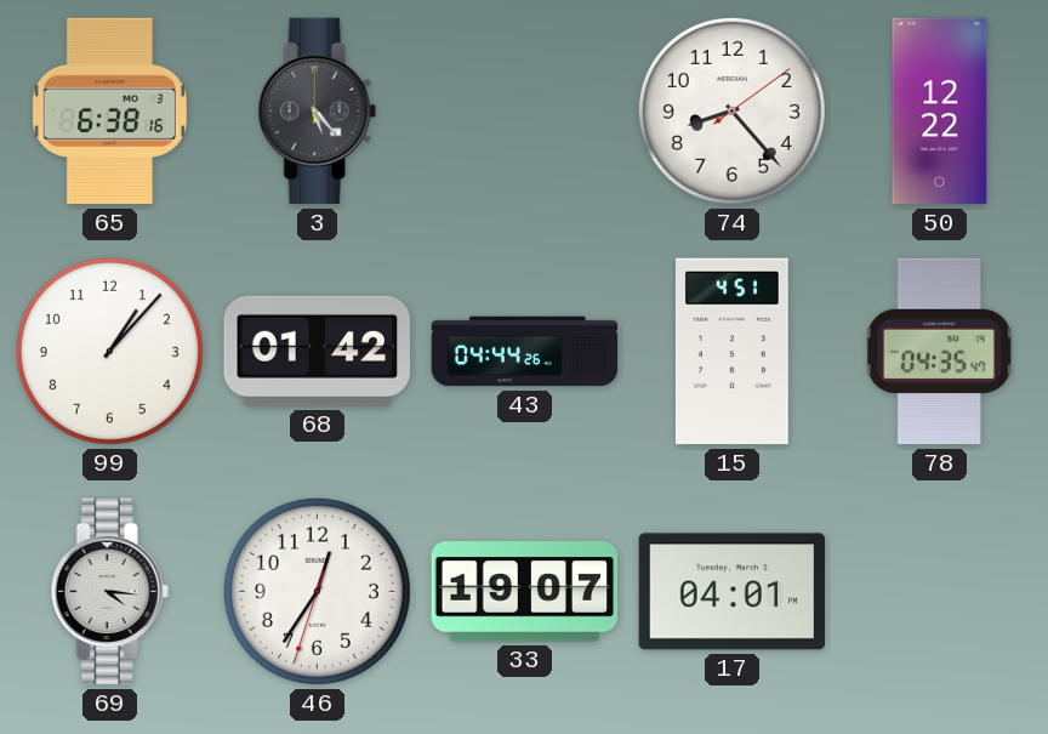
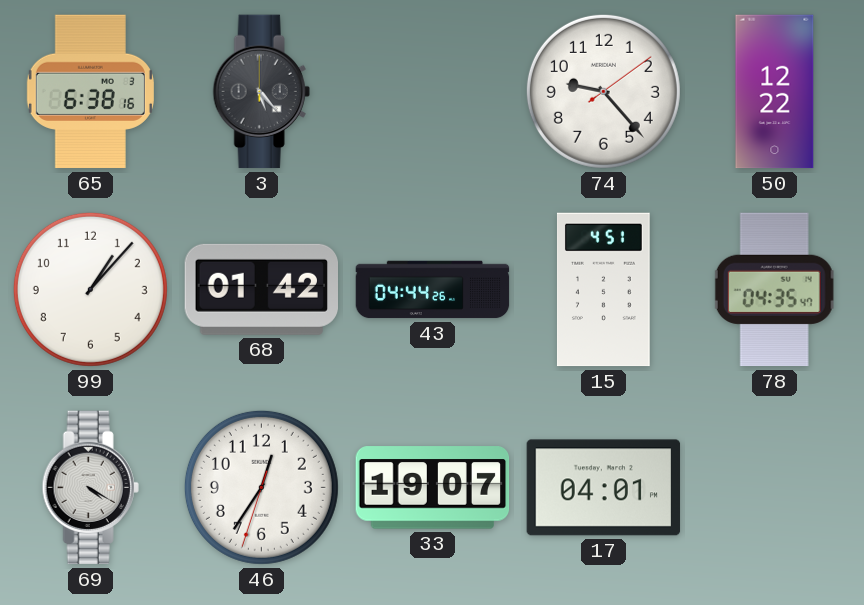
74: 8:23 -> 9:23
69: 4:16 -> 4:20
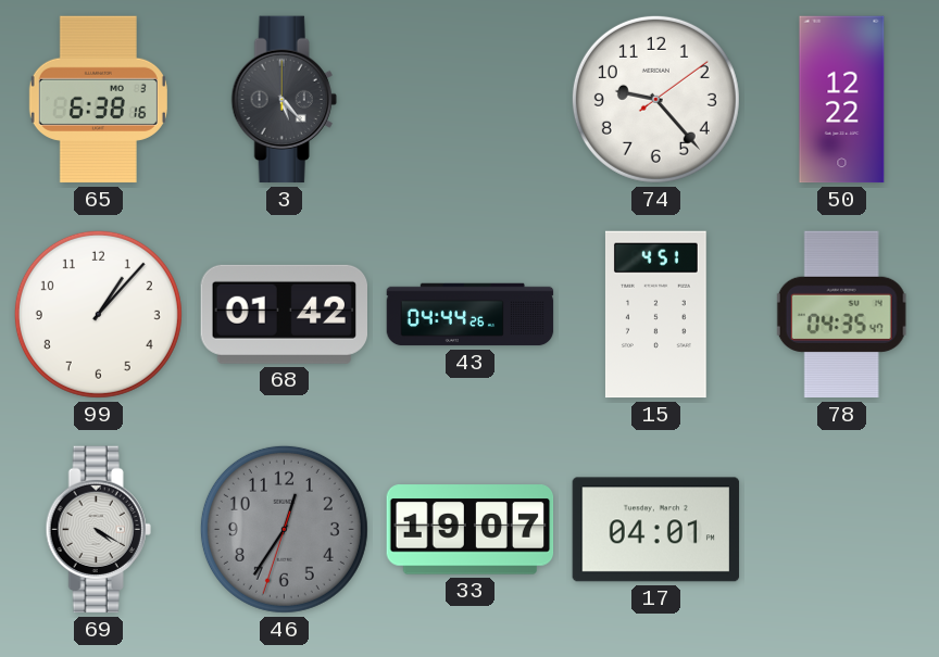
46 dial: white -> grey
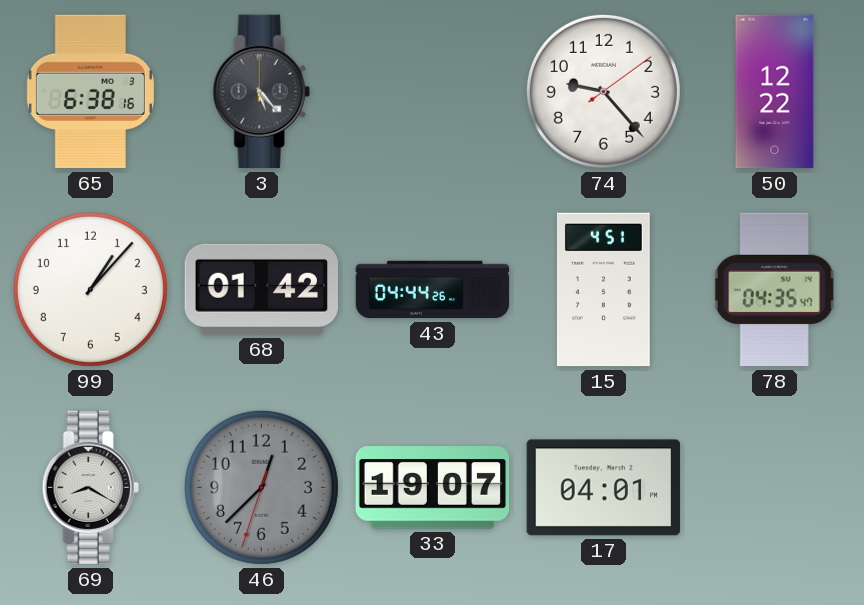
69: 4:20 -> 8:20
46: 12:35 -> 12:37
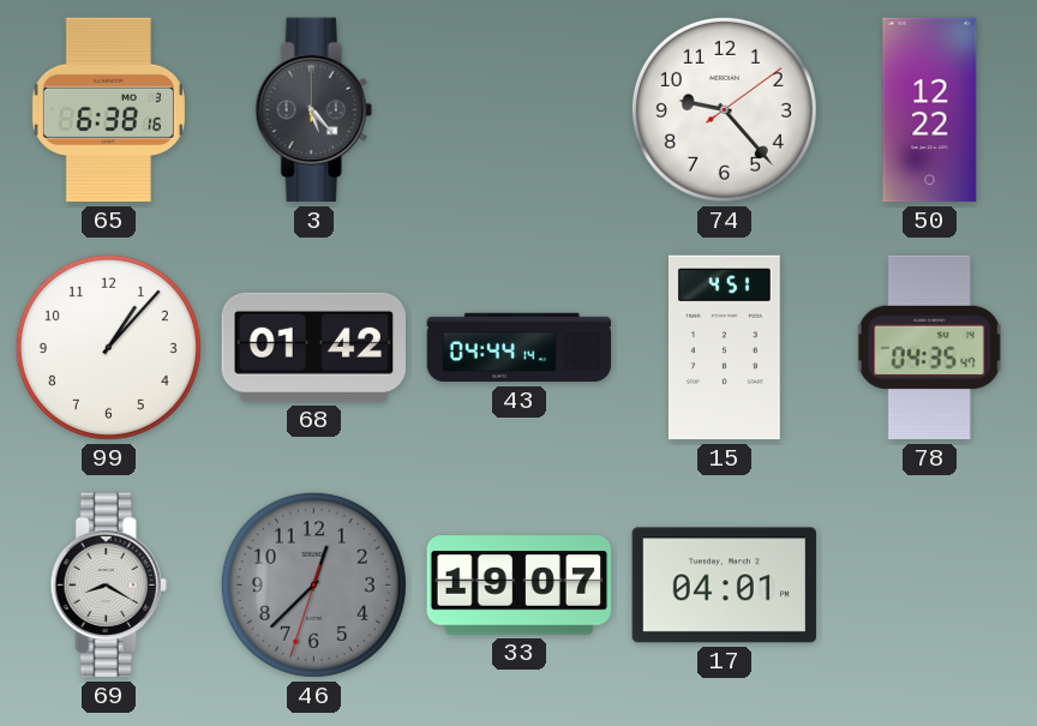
43: 04:44:26 -> 04:44:14
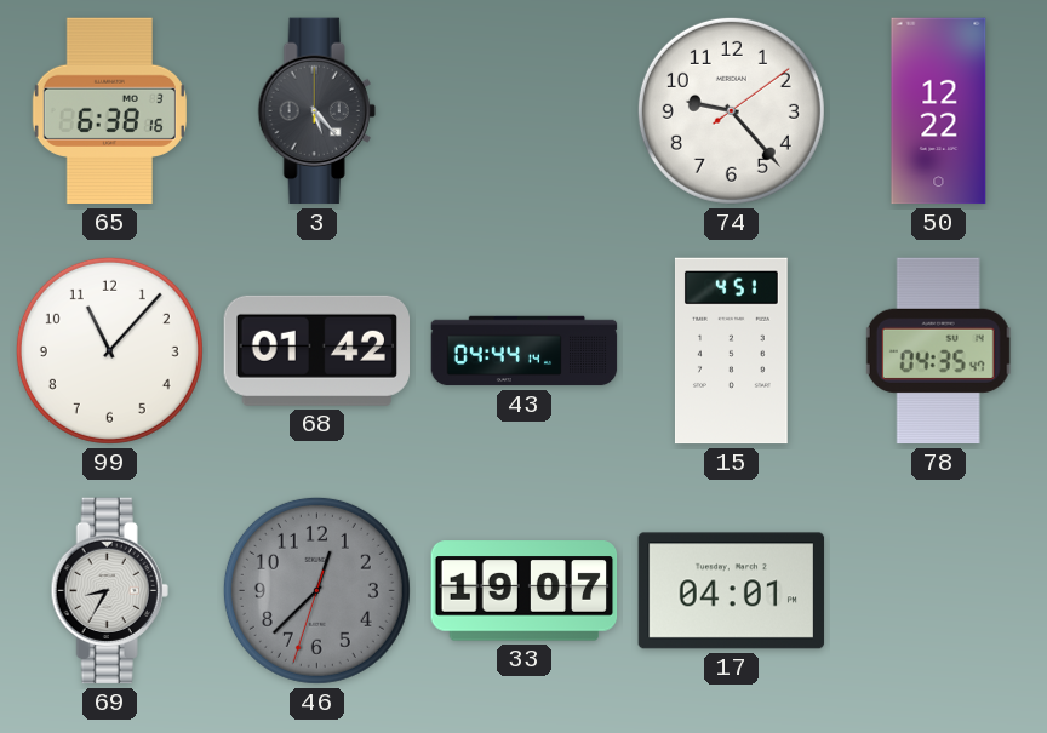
99: 1:07 -> 11:07
69: 8:20 -> 8:35
